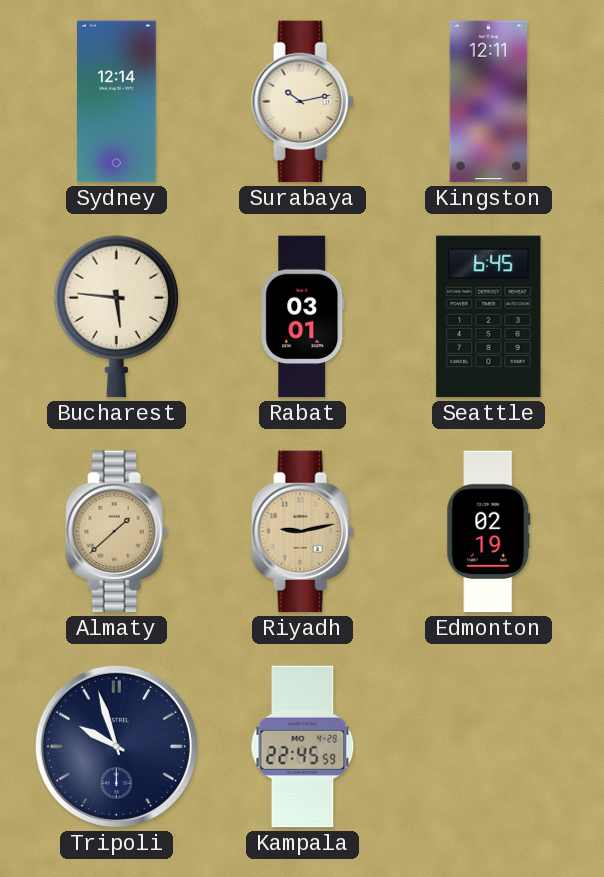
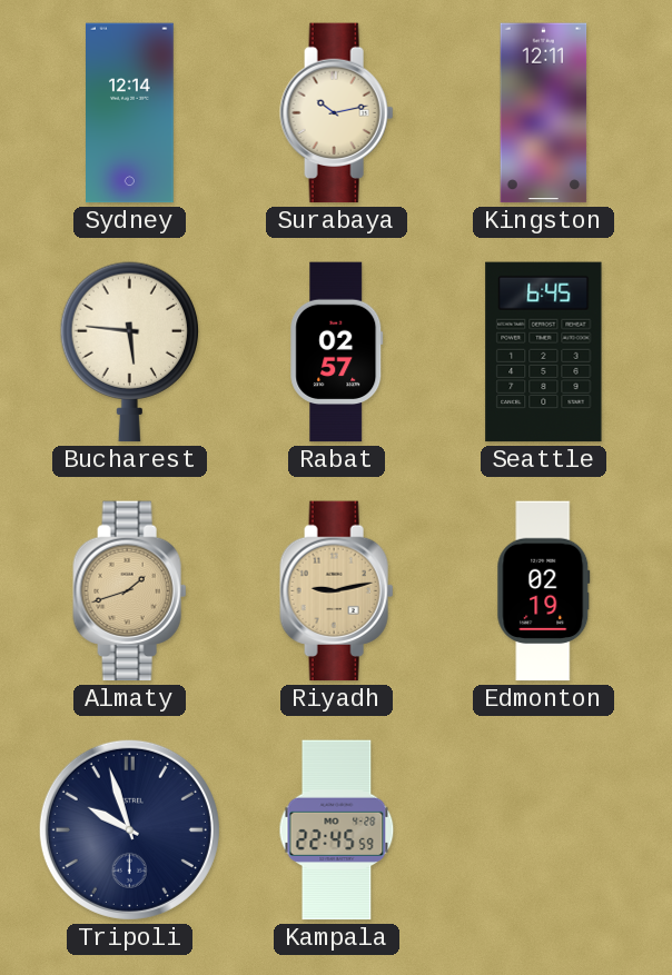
Rabat: 03:01 -> 02:57
Almaty: 1:38 -> 1:42
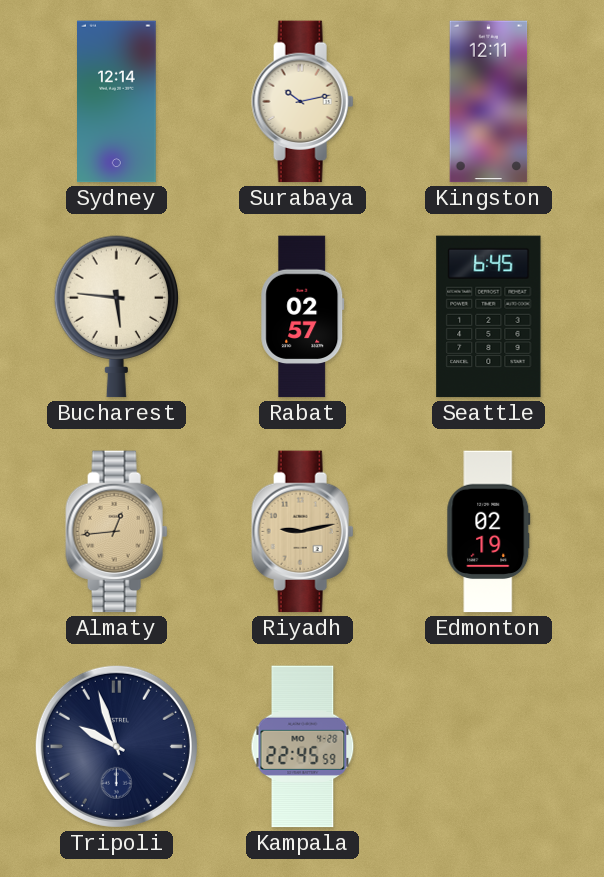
Almaty: 1:42 -> 12:44
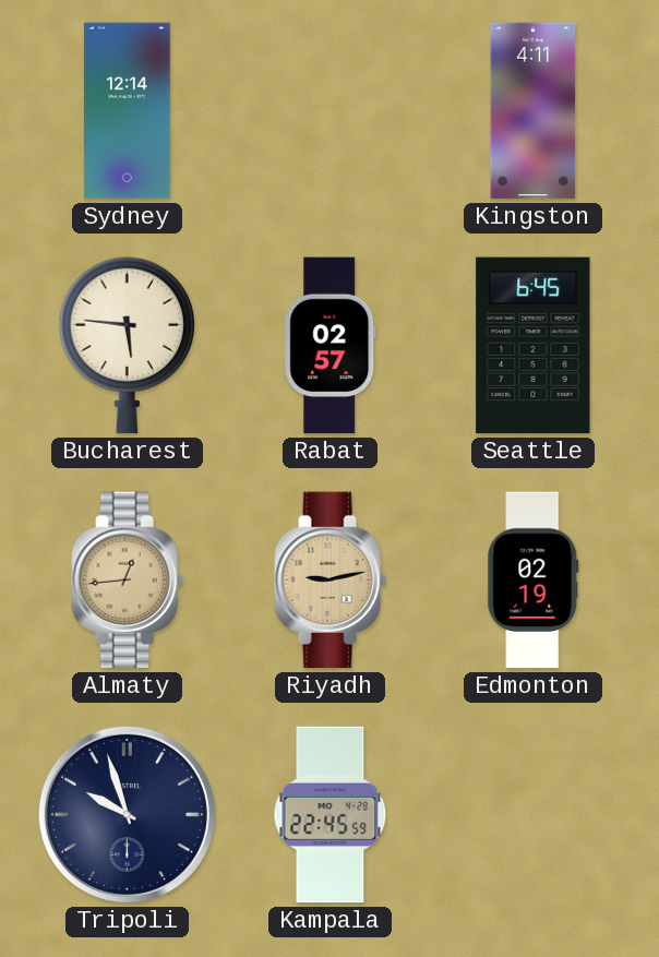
Surabaya: 10:13 -> none
Kingston: 12:11 -> 4:11
